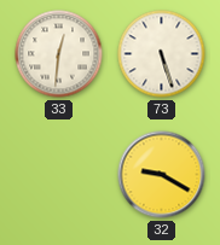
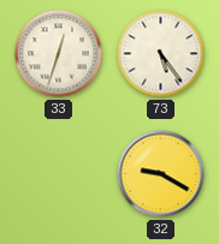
33: 12:31 -> 12:33
73: 5:27 -> 5:24
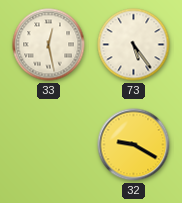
33: 12:33 -> 12:28
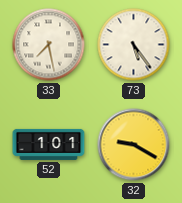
33: 12:28 -> 7:28
52: none -> 1:01
